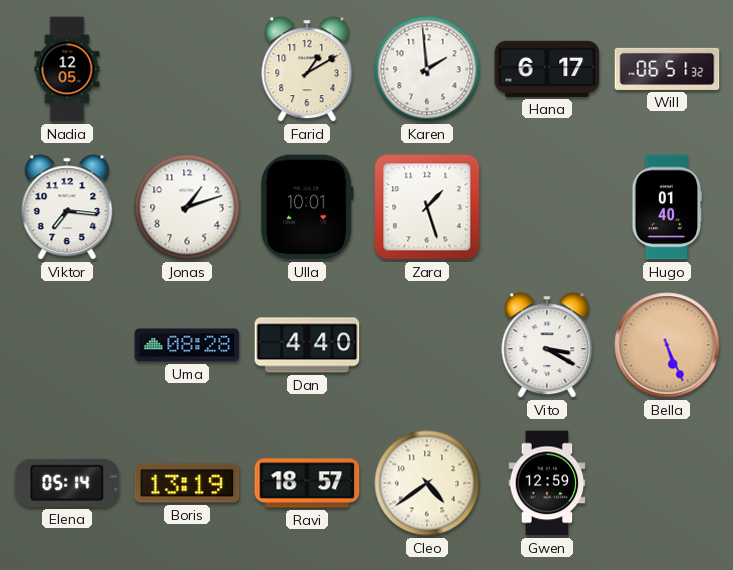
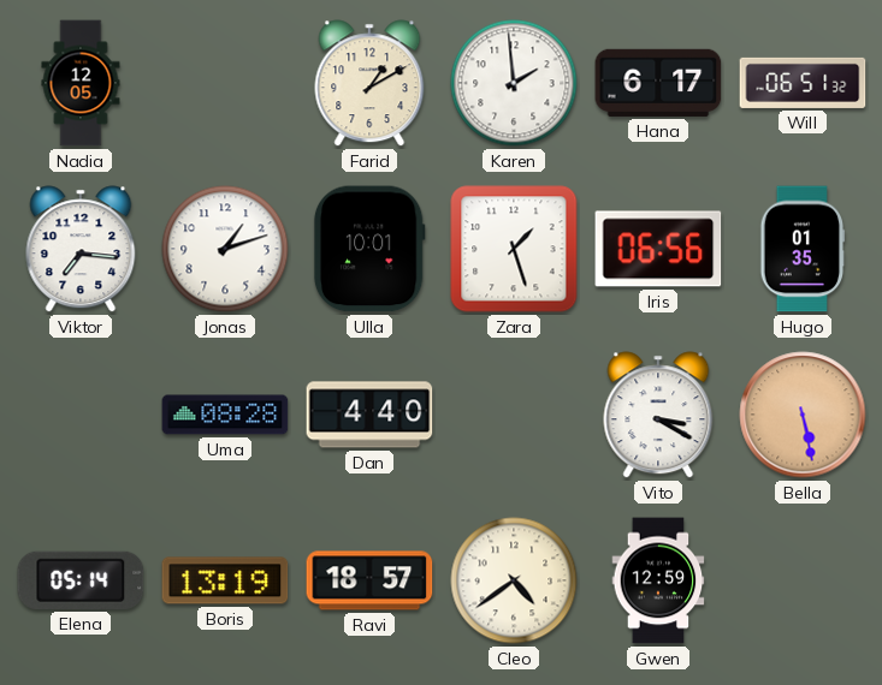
Iris: none -> 06:56
Hugo: 01:40 -> 01:35
Bella: 5:26 -> 5:28
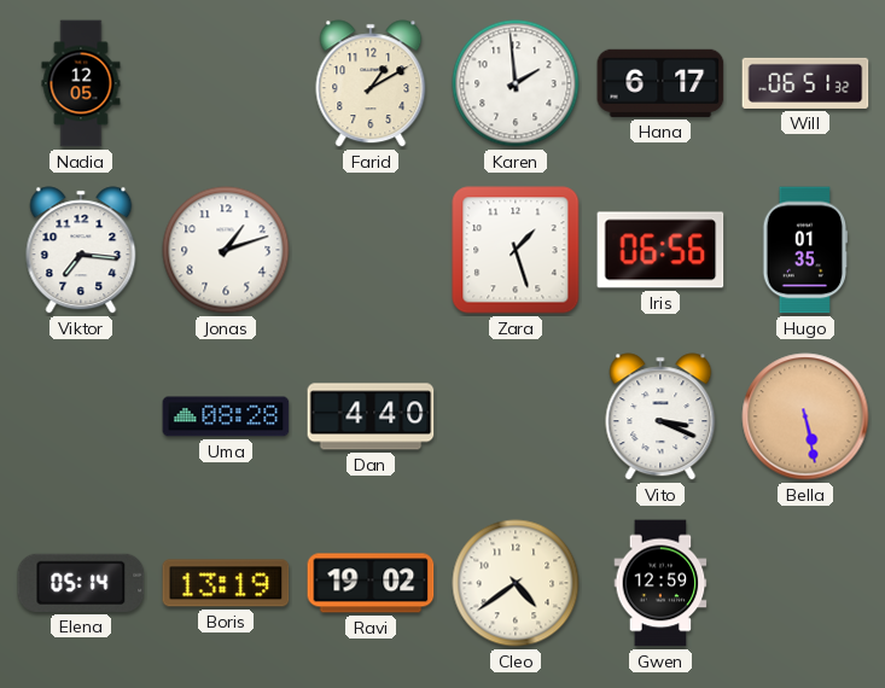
Ulla: 10:01 -> none
Vito: 3:20 -> 3:19
Ravi: 18:57 -> 19:02
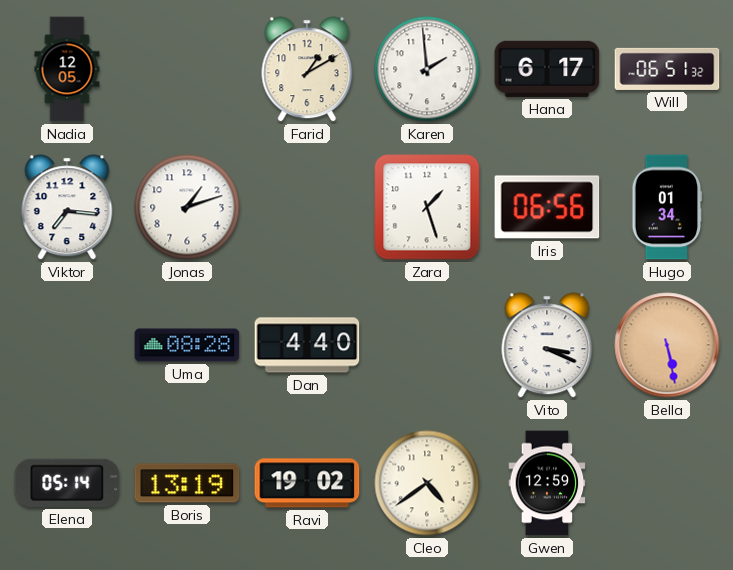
Hugo: 01:35 -> 01:34
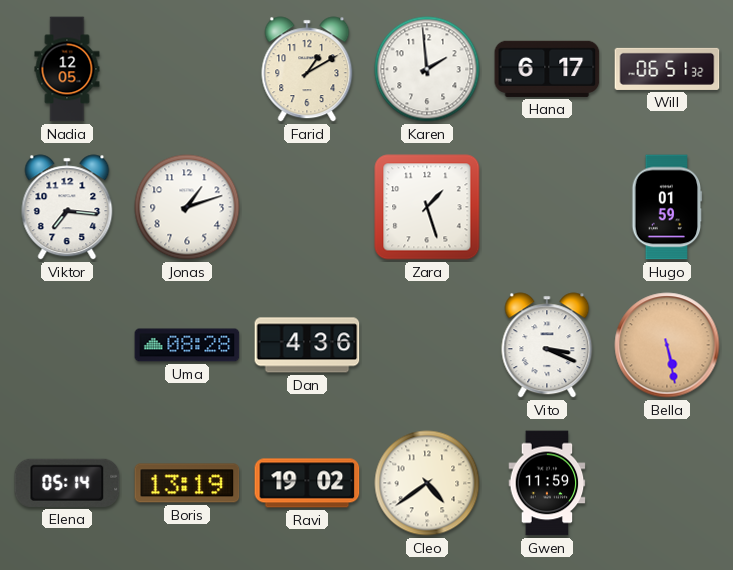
Iris: 06:56 -> none
Hugo: 01:34 -> 01:59
Dan: 4:40 -> 4:36
Gwen: 12:59 -> 11:59
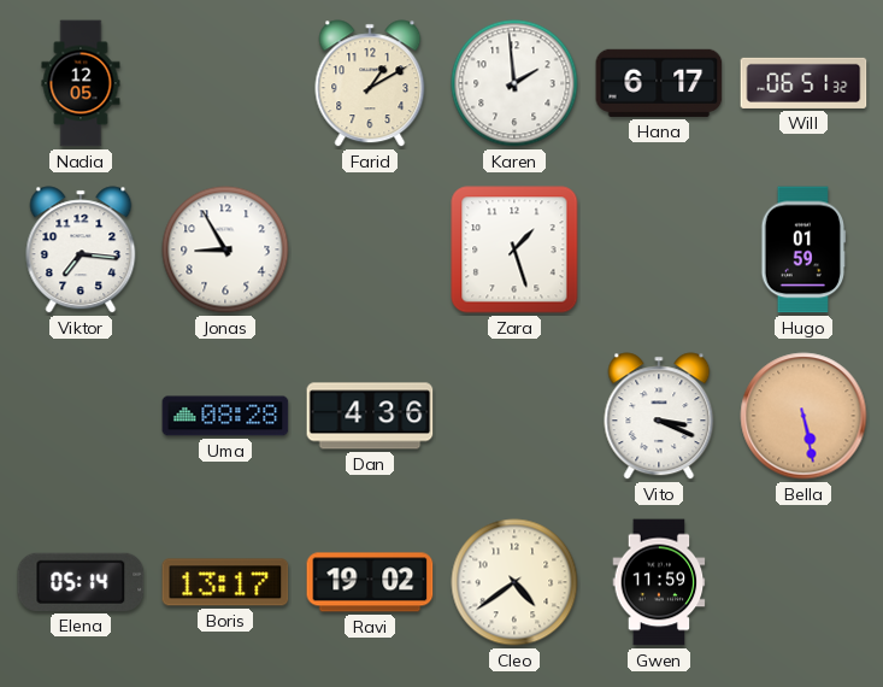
Jonas: 1:12 -> 8:55
Boris: 13:19 -> 13:17
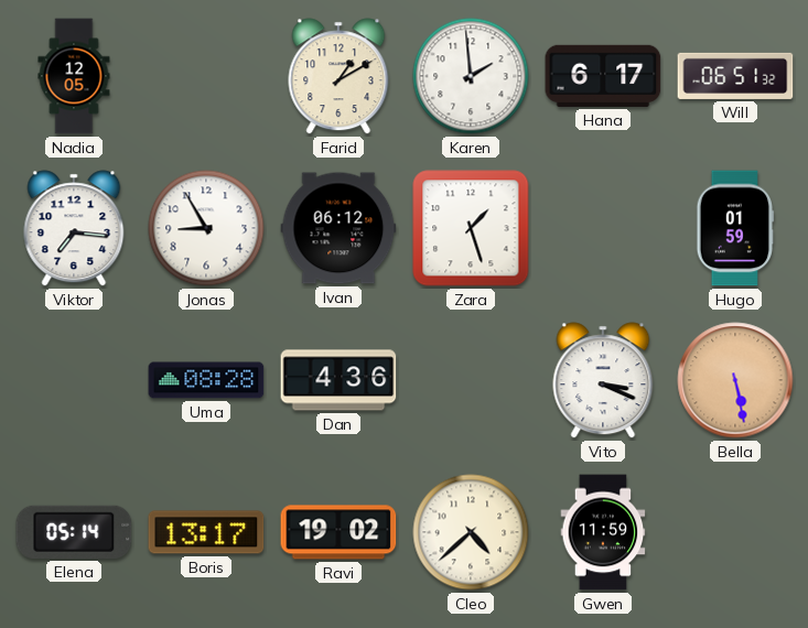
Ivan: none -> 06:12
Cleo: 4:39 -> 4:38
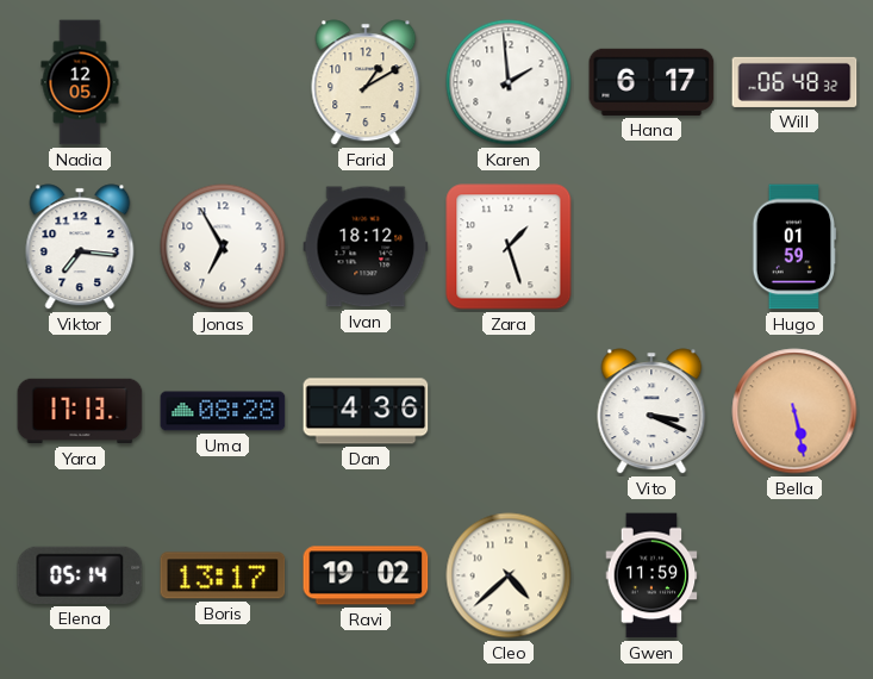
Will: 06:51 -> 06:48
Jonas: 8:55 -> 6:55
Ivan: 06:12 -> 18:12
Yara: none -> 17:13
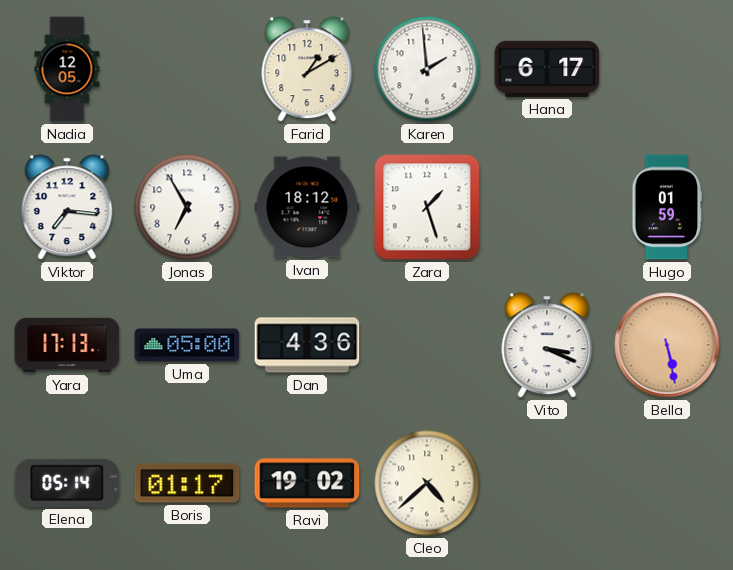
Will: 06:48 -> none
Uma: 08:28 -> 05:00
Boris: 13:17 -> 01:17
Gwen: 11:59 -> none
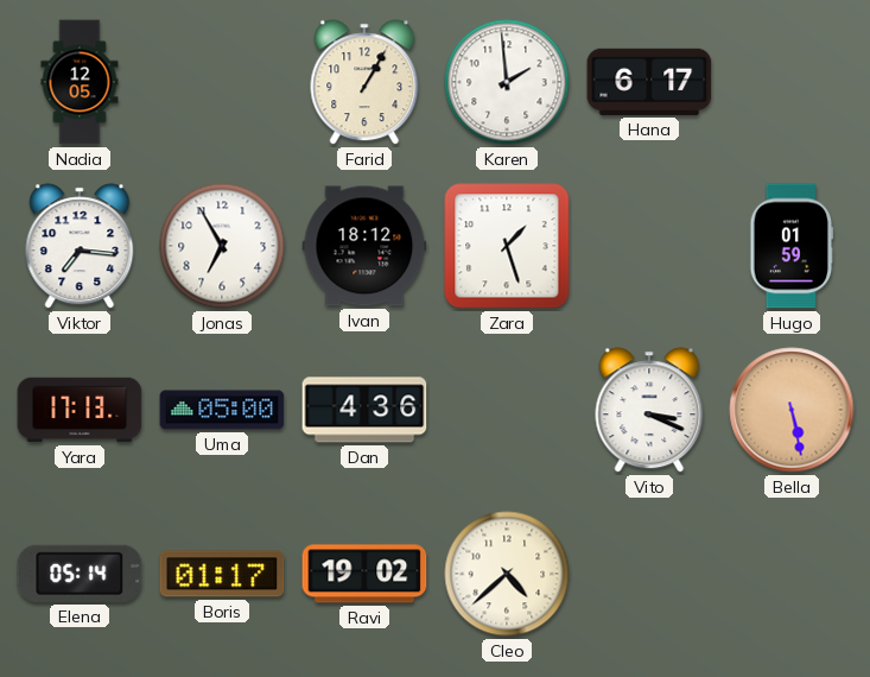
Farid: 1:10 -> 1:05
